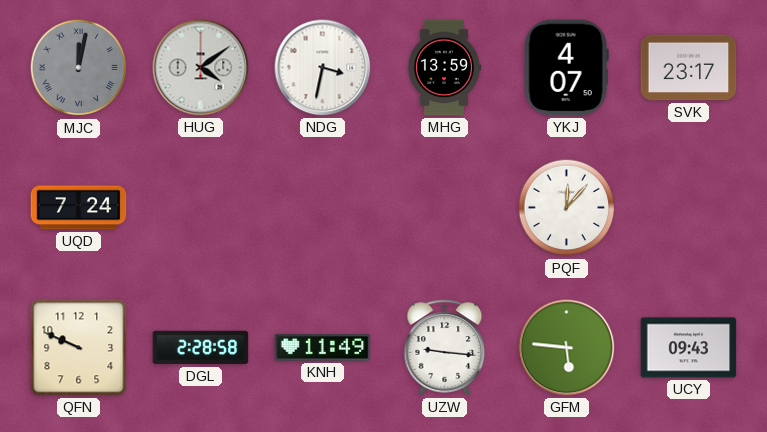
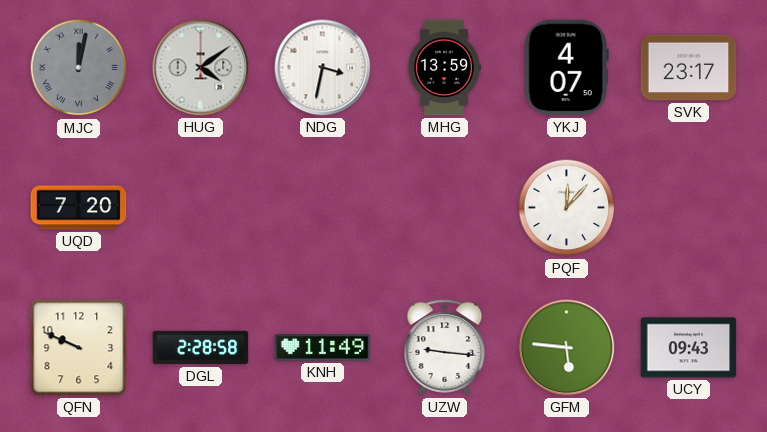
UQD: 7:24 -> 7:20
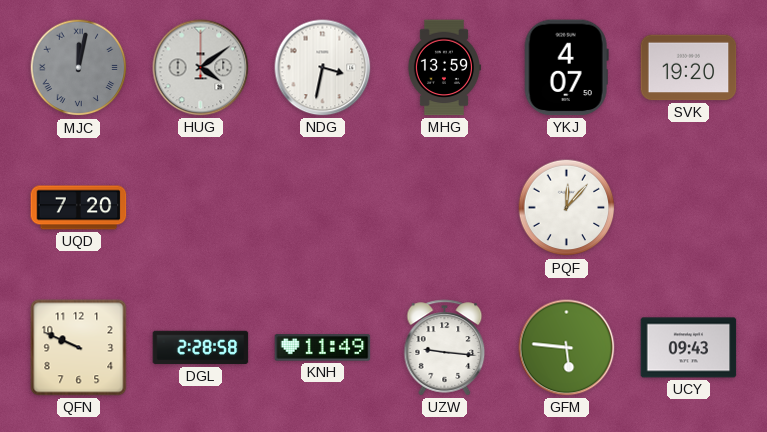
SVK: 23:17 -> 19:20
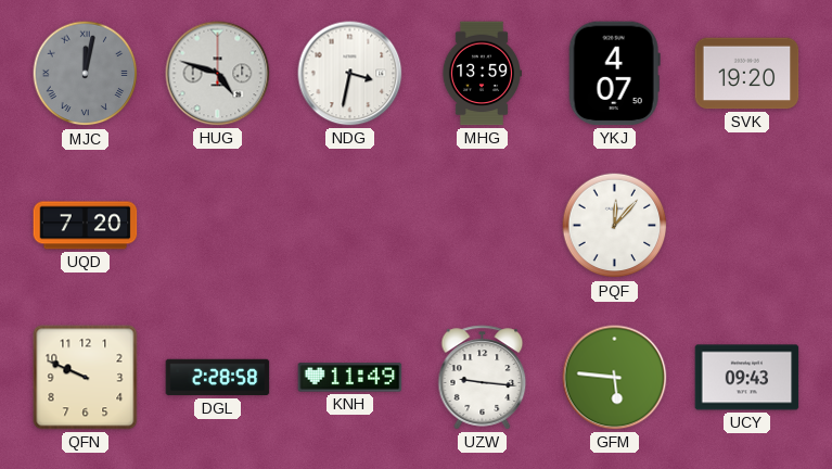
HUG: 4:09 -> 4:48
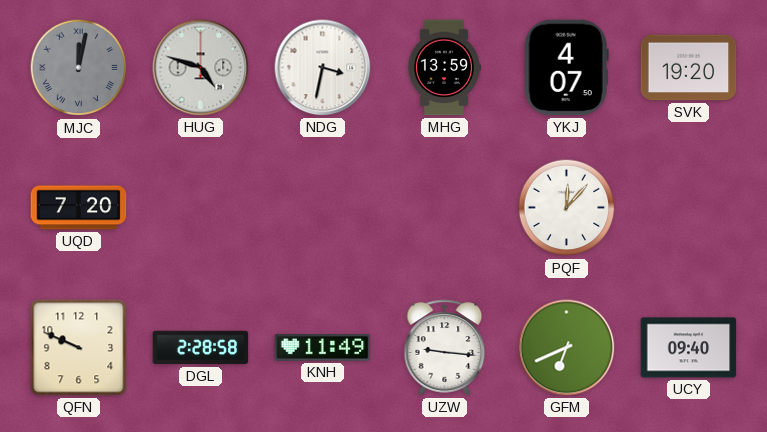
GFM: 5:46 -> 6:41
UCY: 09:43 -> 09:40
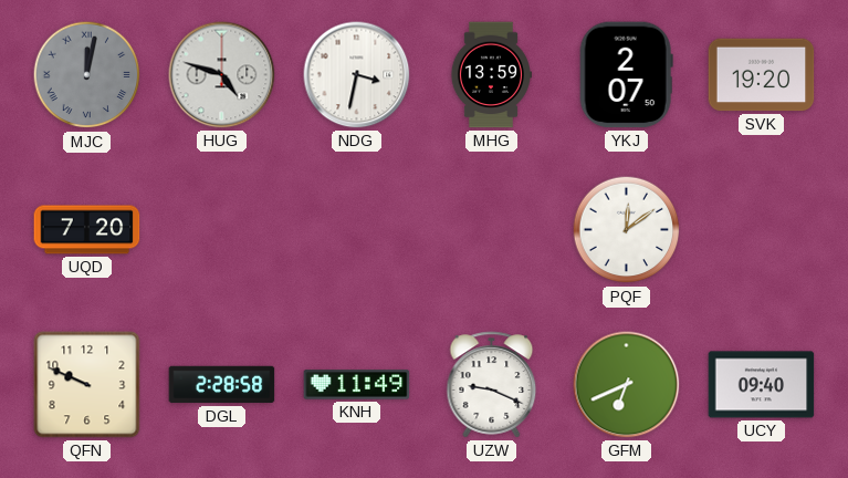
YKJ: 4:07 -> 2:07
PQF: 12:07 -> 12:09
UZW: 9:16 -> 9:19
